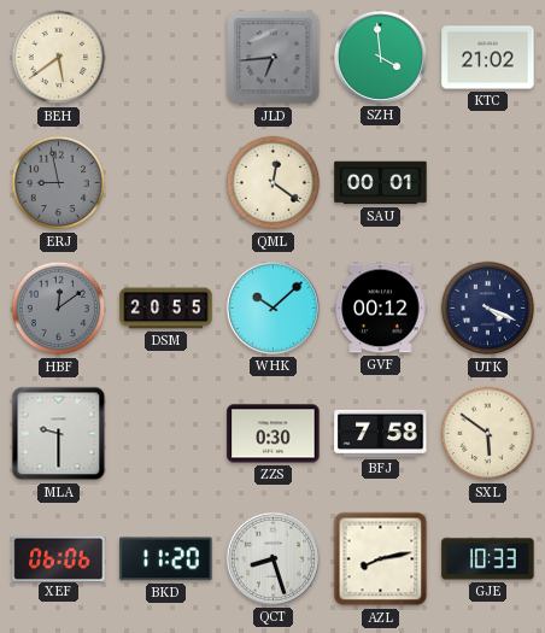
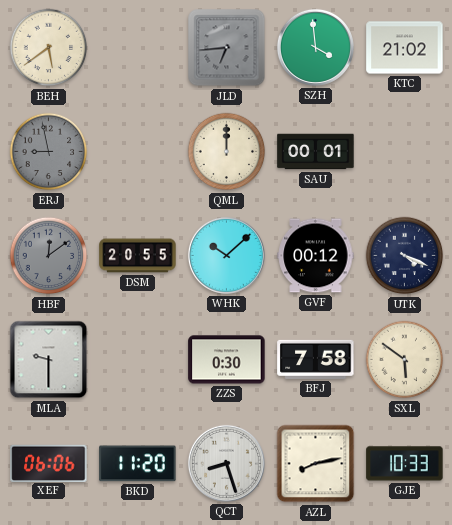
QML: 12:21 -> 12:00
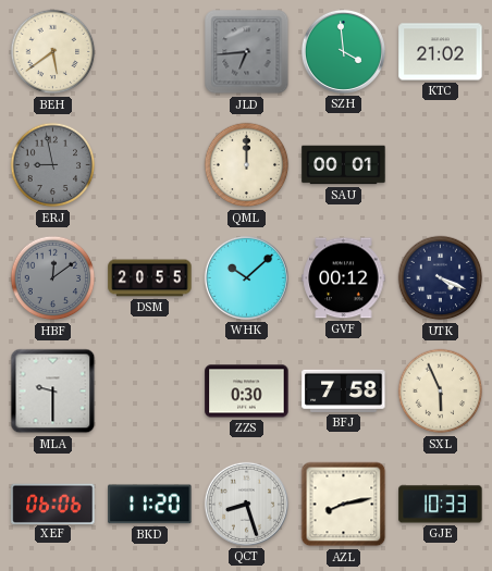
SXL: 5:51 -> 5:56
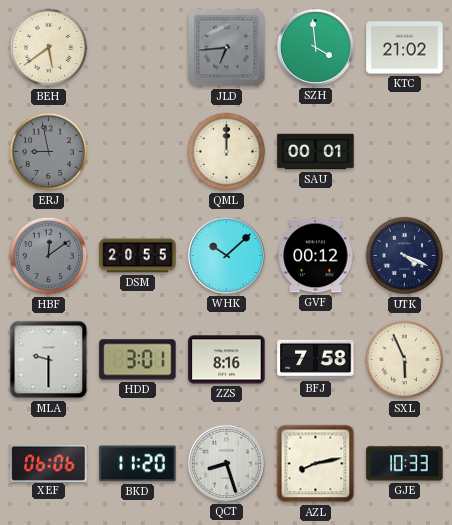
HDD: none -> 3:01
ZZS: 0:30 -> 8:16
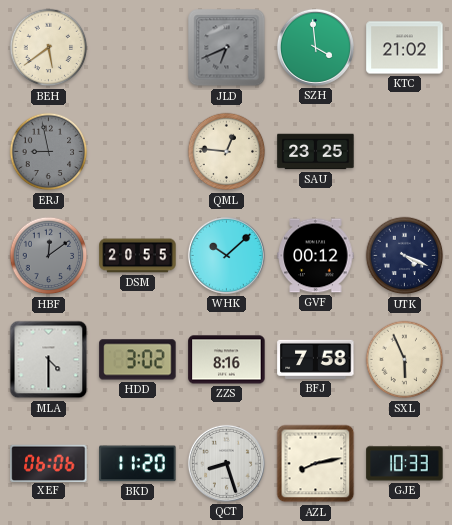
JLD: 6:44 -> 6:41
QML: 12:00 -> 12:46
SAU: 00:01 -> 23:25
MLA: 9:30 -> 4:30
HDD: 3:01 -> 3:02
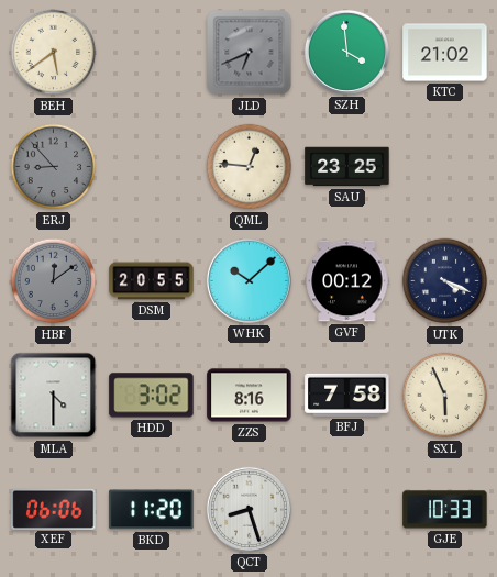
ERJ: 8:58 -> 8:53
AZL: 8:13 -> none
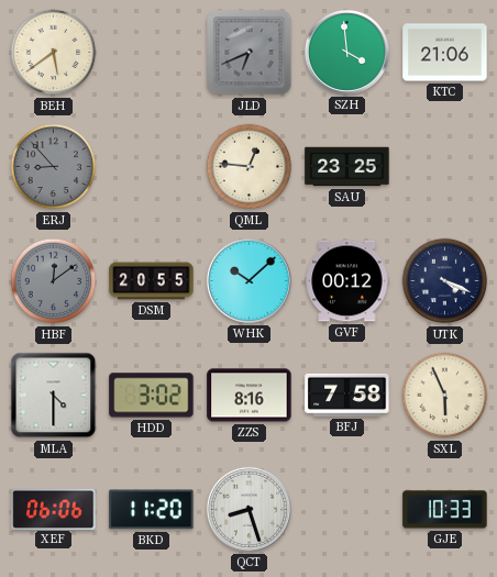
KTC: 21:02 -> 21:06
